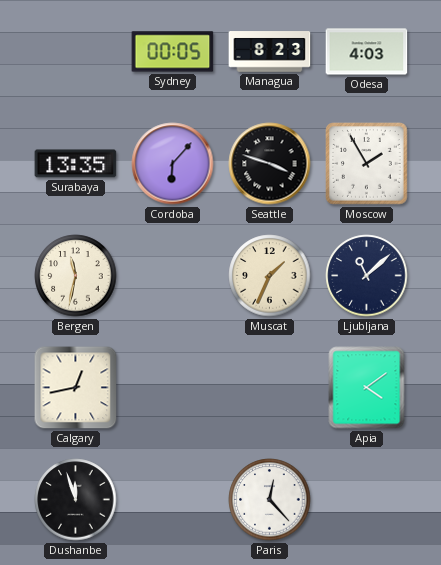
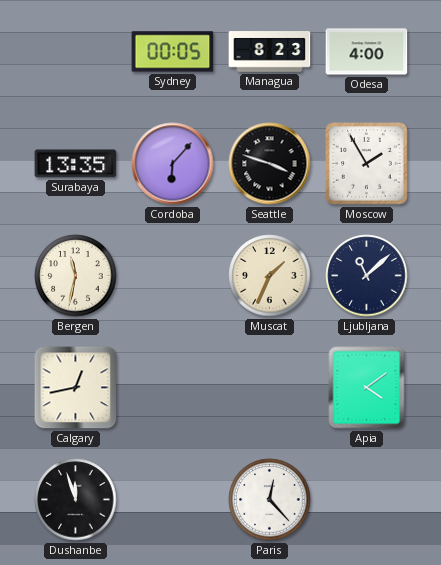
Odesa: 4:03 -> 4:00
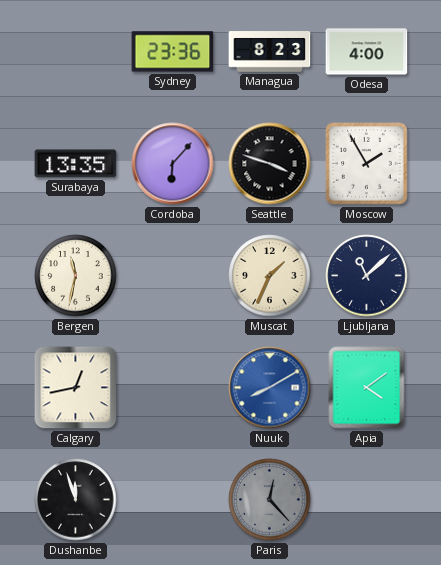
Sydney: 00:05 -> 23:36
Nuuk: none -> 8:10
Paris dial: white -> grey
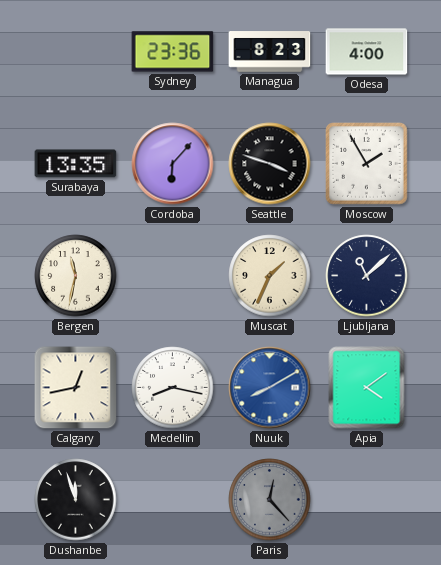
Medellin: none -> 8:17
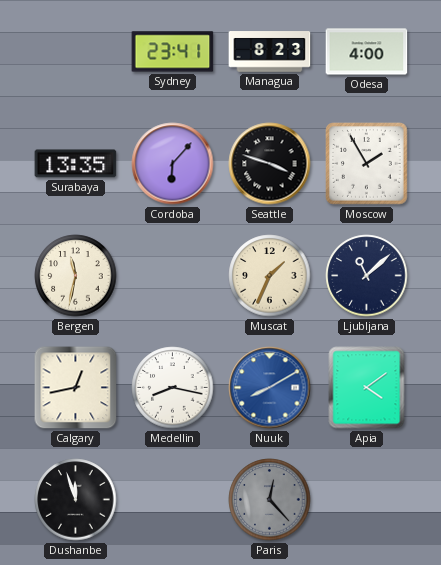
Sydney: 23:36 -> 23:41
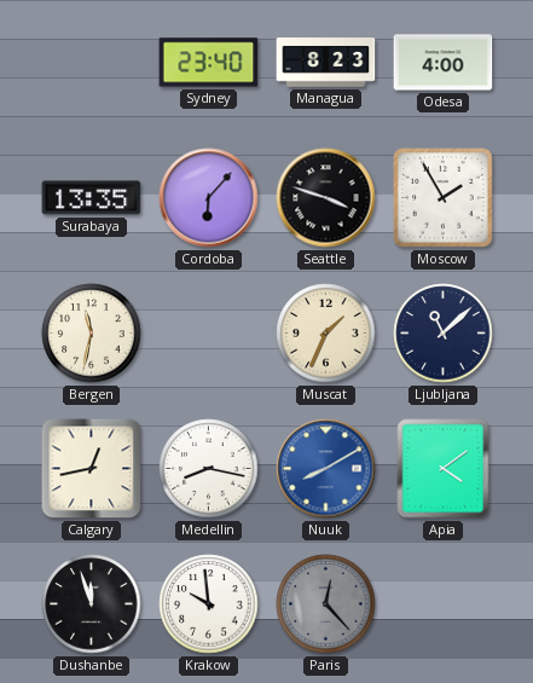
Sydney: 23:41 -> 23:40
Krakow: none -> 9:59
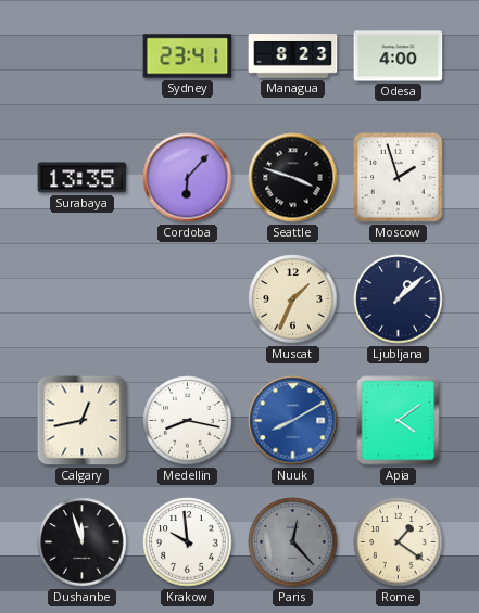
Sydney: 23:40 -> 23:41
Moscow: 1:55 -> 1:57
Bergen: 11:32 -> none
Ljubljana: 11:08 -> 1:08
Rome: none -> 1:21
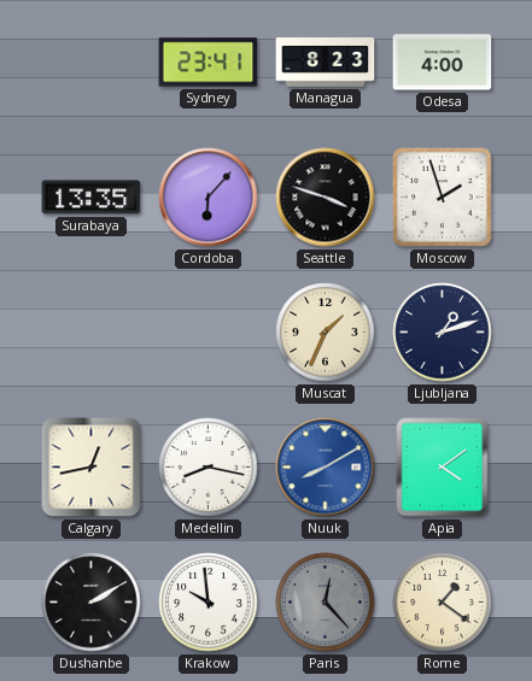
Ljubljana: 1:08 -> 1:12
Dushanbe: 11:57 -> 2:10
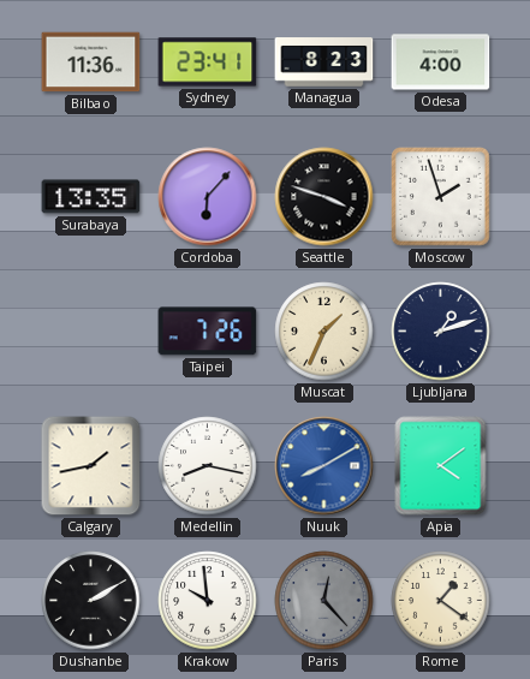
Bilbao: none -> 11:36
Taipei: none -> 7:26
Calgary: 12:43 -> 1:43
